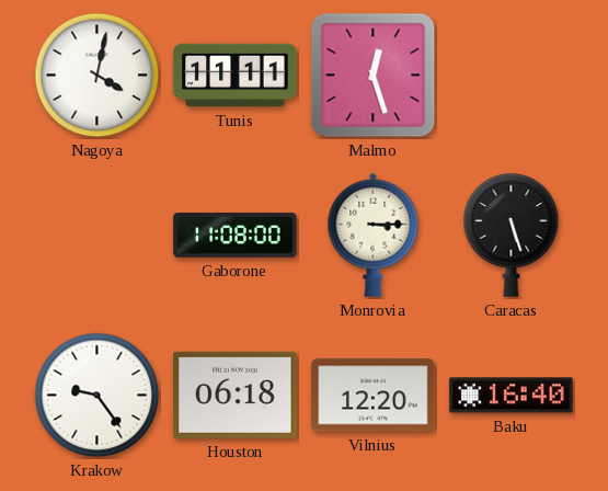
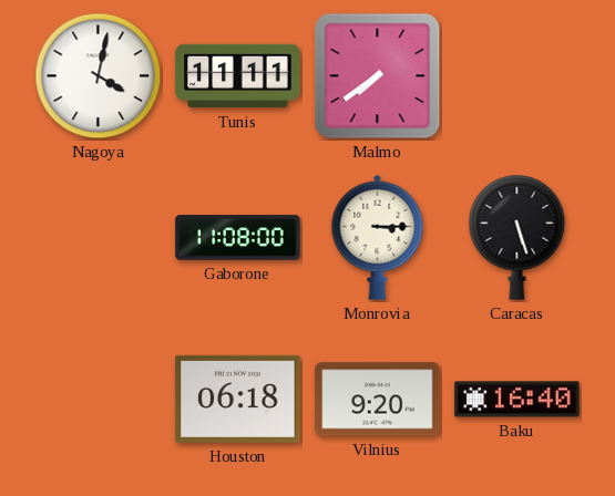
Malmo: 12:27 -> 7:39
Krakow: 9:24 -> none
Vilnius: 12:20 -> 9:20
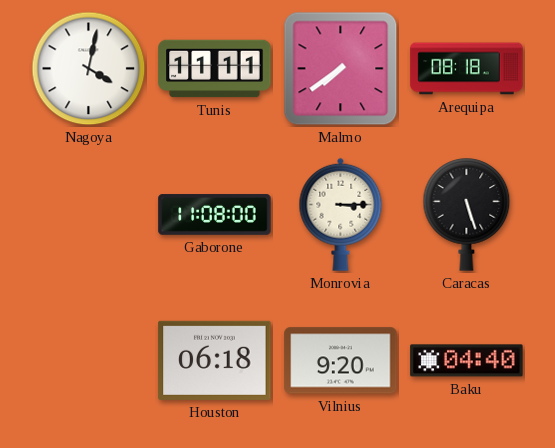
Arequipa: none -> 08:18
Baku: 16:40 -> 04:40
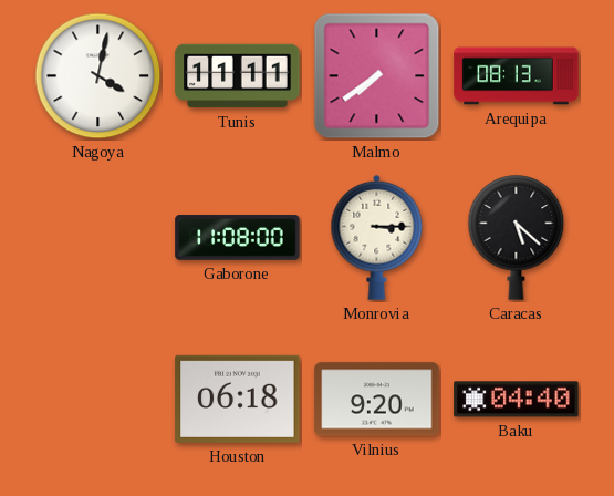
Arequipa: 08:18 -> 08:13
Caracas: 5:27 -> 5:22
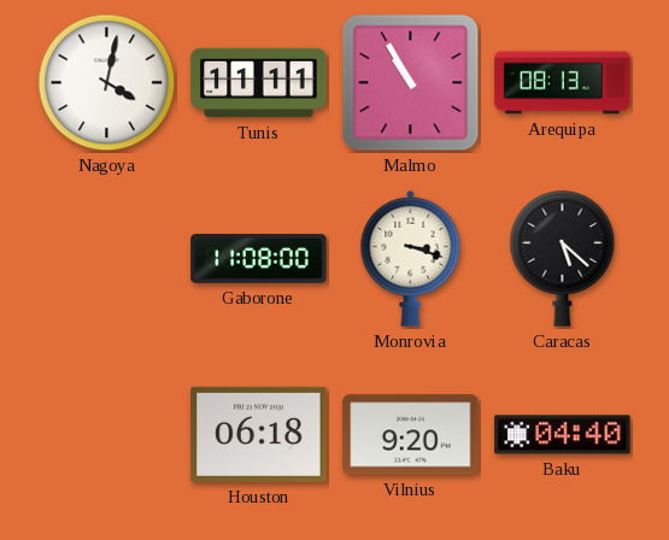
Malmo: 7:39 -> 10:55
Monrovia: 3:15 -> 3:18
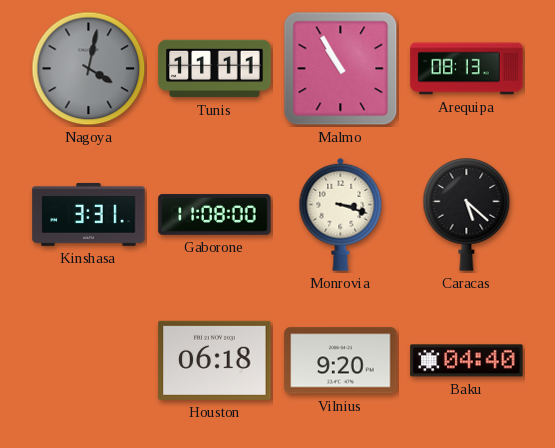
Nagoya dial: white -> grey
Kinshasa: none -> 3:31
